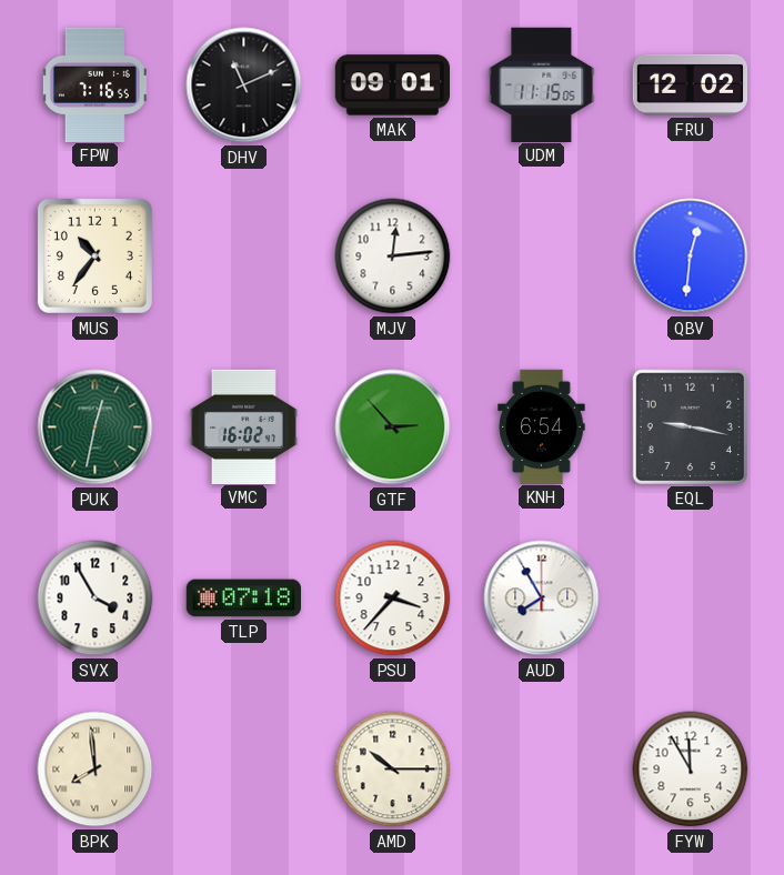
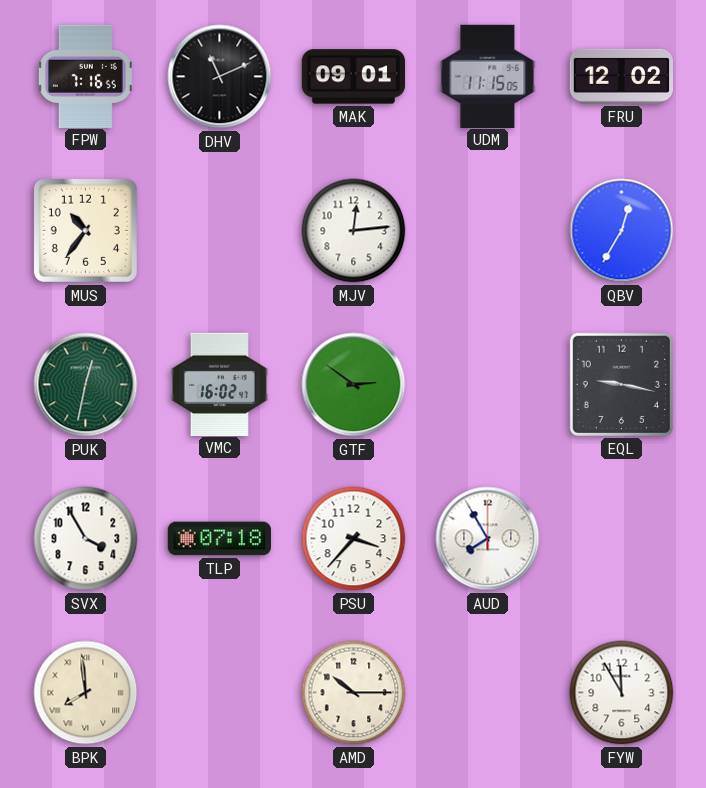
QBV: 12:31 -> 12:35
GTF: 2:53 -> 2:51
KNH: 6:54 -> none
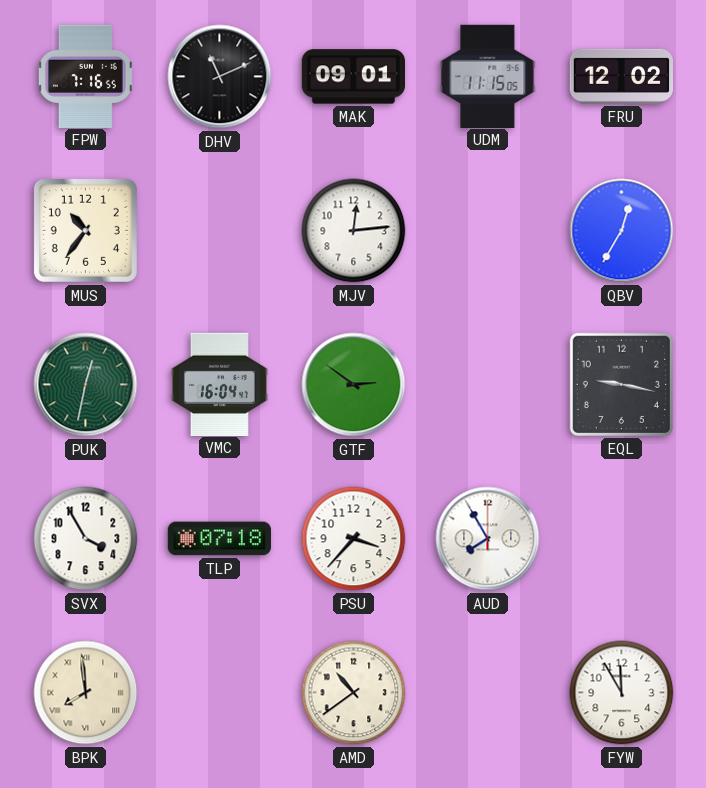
VMC: 16:02 -> 16:04
AMD: 10:15 -> 10:39
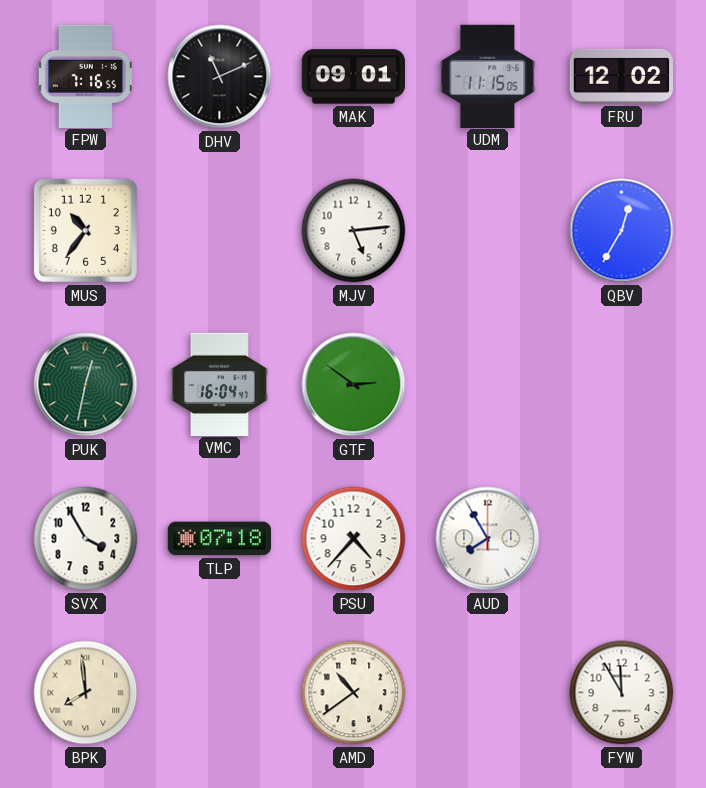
MJV: 12:14 -> 5:14
EQL: 9:17 -> none
PSU: 3:37 -> 4:37
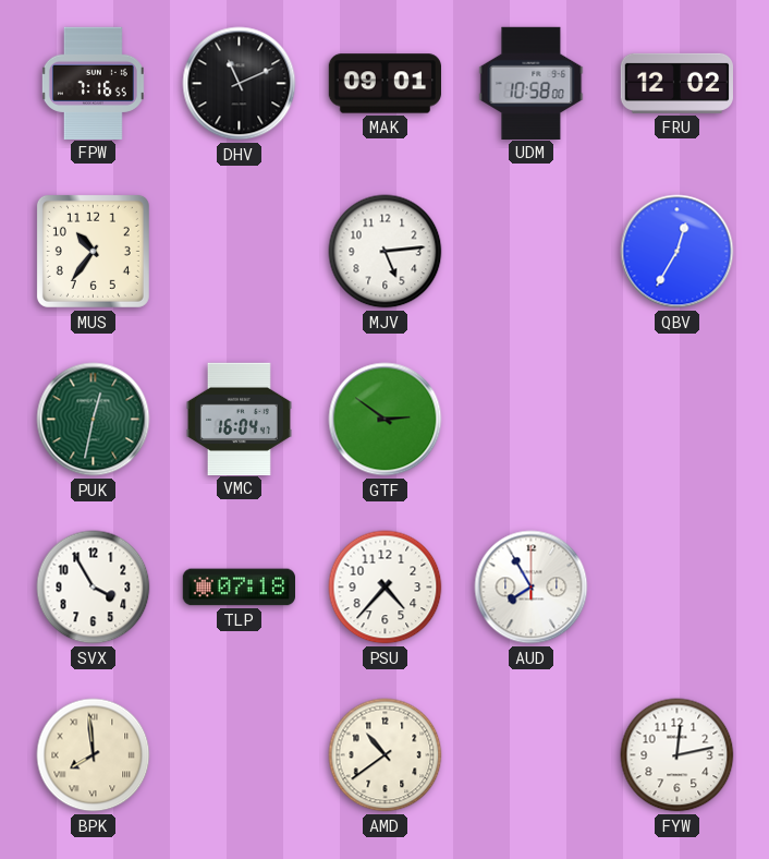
UDM: 11:15 -> 10:58
FYW: 11:55 -> 12:13
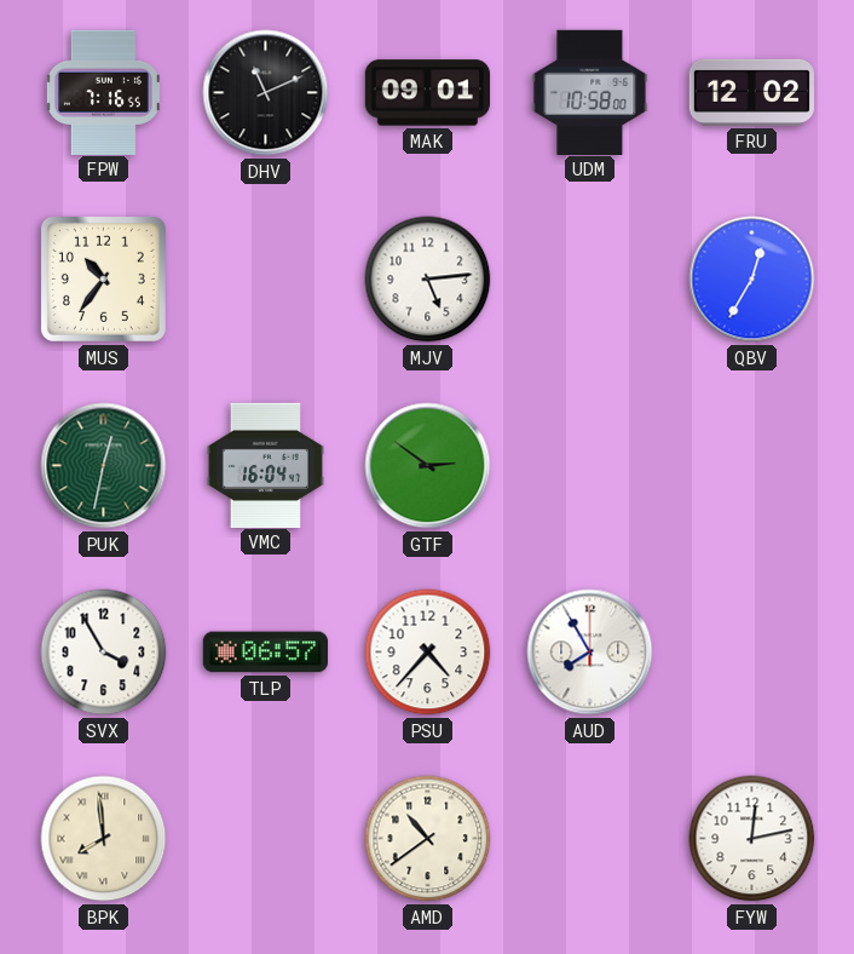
TLP: 07:18 -> 06:57
